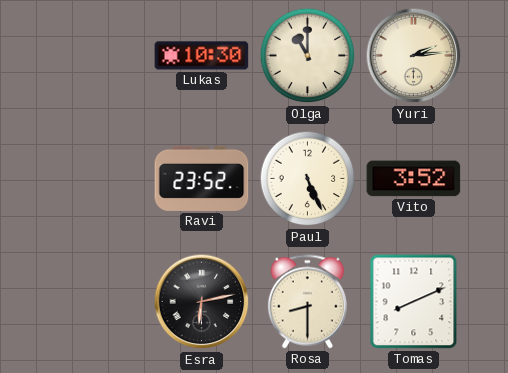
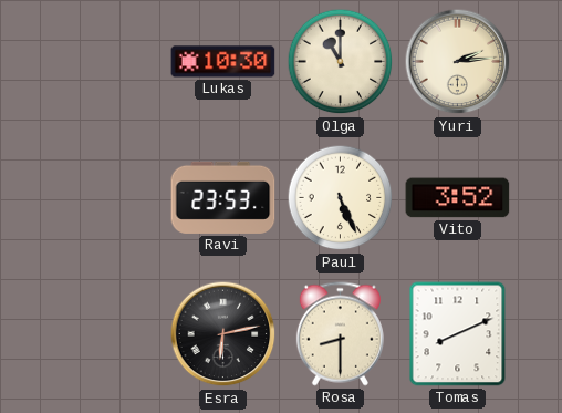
Ravi: 23:52 -> 23:53
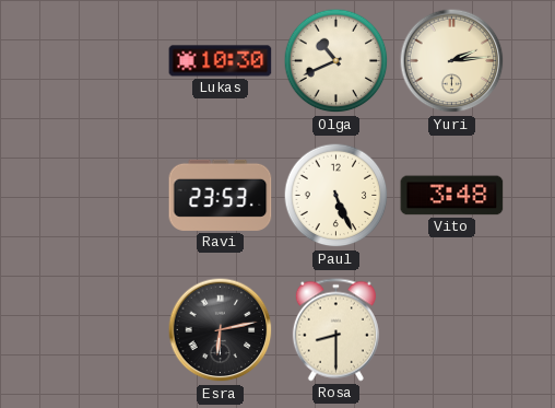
Olga: 11:00 -> 10:41
Vito: 3:52 -> 3:48
Tomas: 8:11 -> none
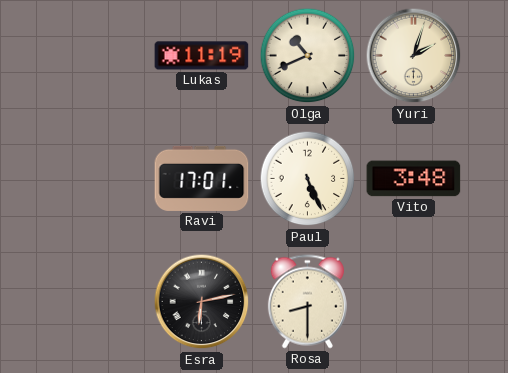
Lukas: 10:30 -> 11:19
Yuri: 2:14 -> 2:03
Ravi: 23:53 -> 17:01
